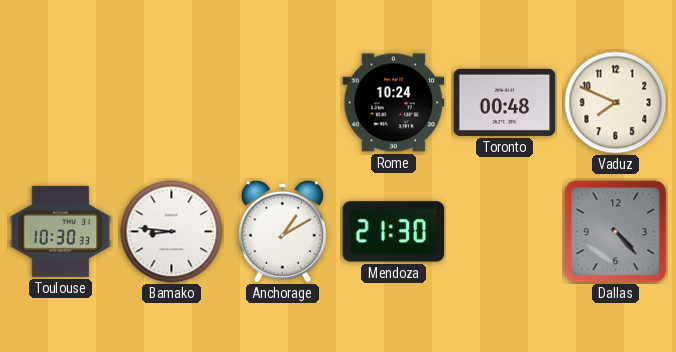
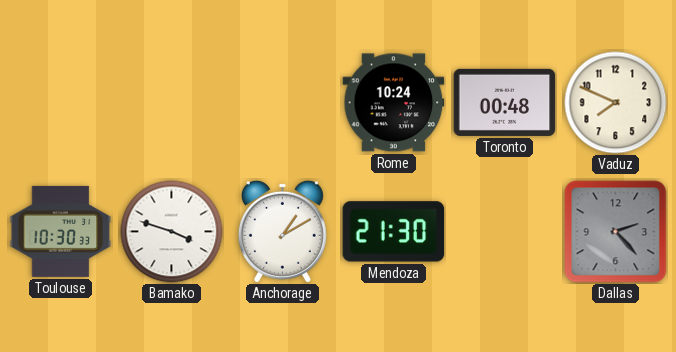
Bamako: 8:46 -> 3:48
Dallas: 4:23 -> 2:23
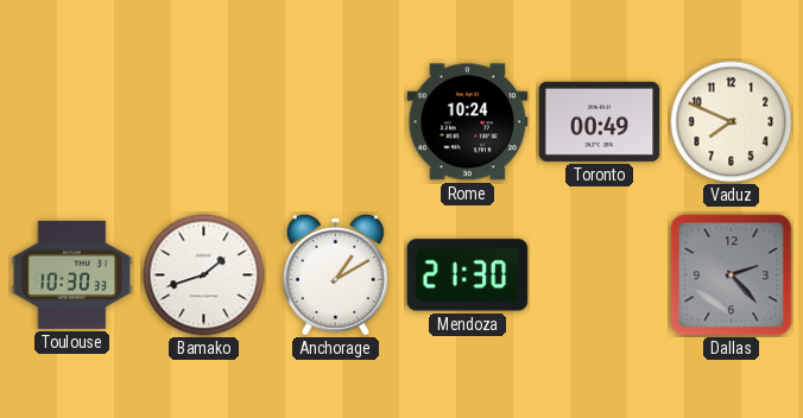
Toronto: 00:48 -> 00:49
Bamako: 3:48 -> 1:42
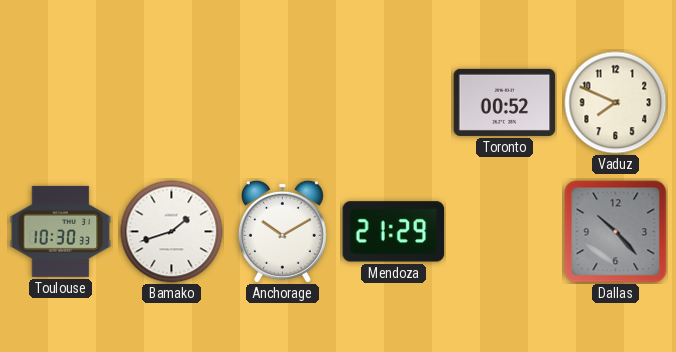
Rome: 10:24 -> none
Toronto: 00:49 -> 00:52
Anchorage: 1:10 -> 10:10
Mendoza: 21:30 -> 21:29
Dallas: 2:23 -> 10:23
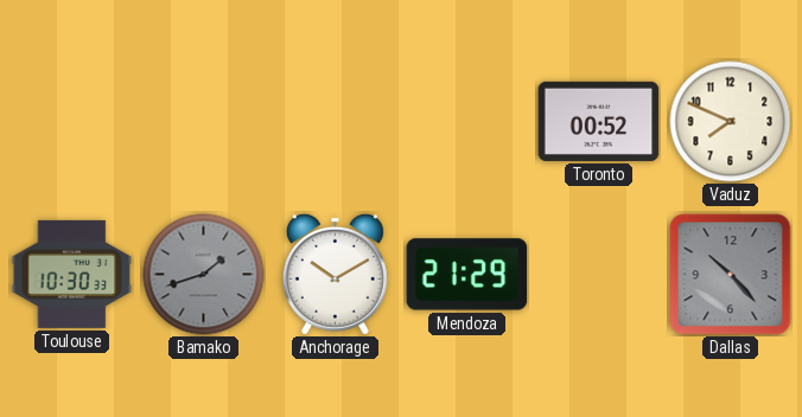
Bamako dial: white -> grey
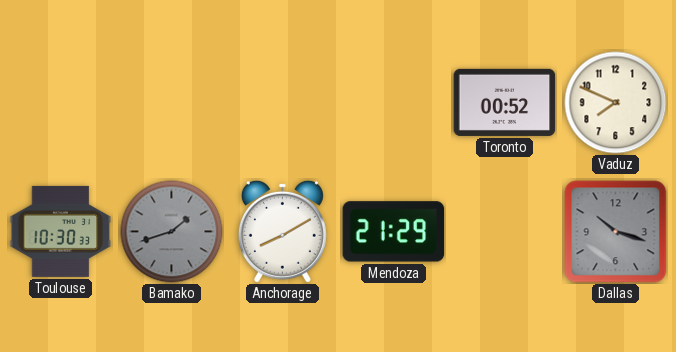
Anchorage: 10:10 -> 8:10
Dallas: 10:23 -> 10:18
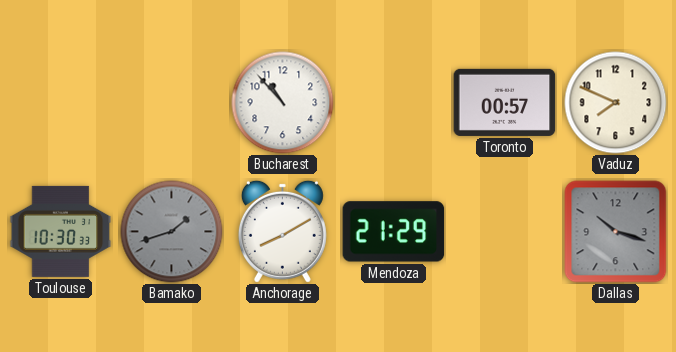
Bucharest: none -> 10:53
Toronto: 00:52 -> 00:57
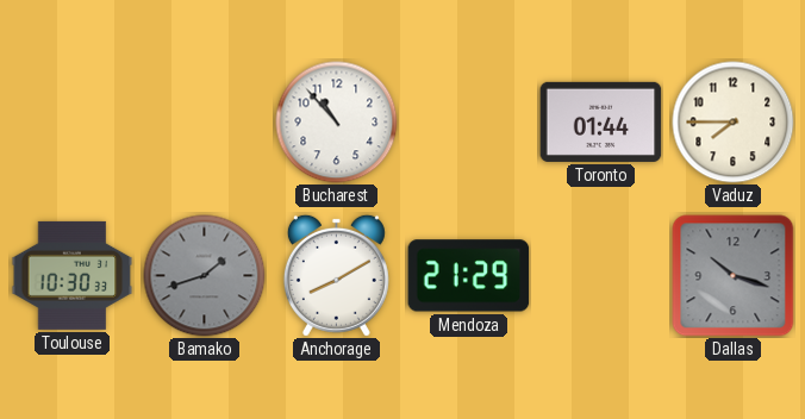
Toronto: 00:57 -> 01:44
Vaduz: 7:49 -> 7:45
